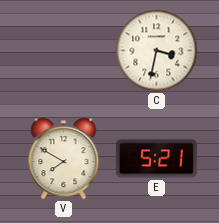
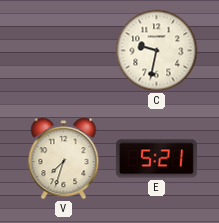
C: 3:32 -> 9:32
V: 7:50 -> 7:33
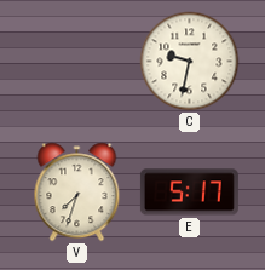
E: 5:21 -> 5:17
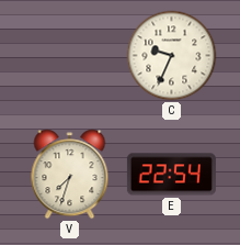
C: 9:32 -> 9:34
E: 5:17 -> 22:54
